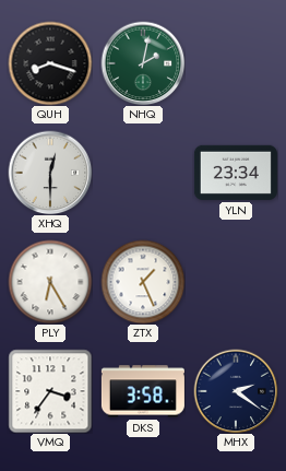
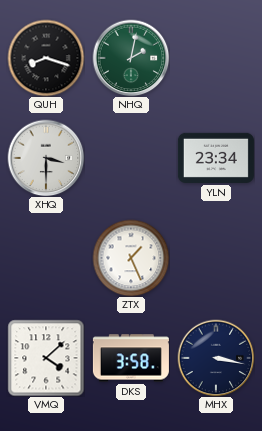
XHQ: 12:30 -> 3:30
PLY: 6:25 -> none
VMQ: 3:36 -> 4:08
MHX: 2:21 -> 3:17
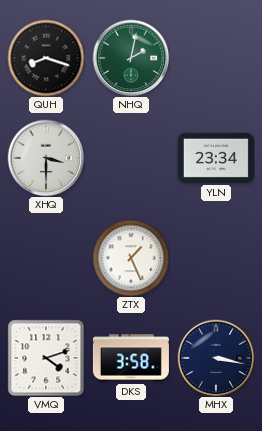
VMQ: 4:08 -> 4:12
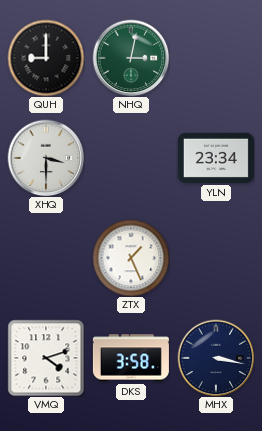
QUH: 8:18 -> 9:00
NHQ: 2:02 -> 3:02
